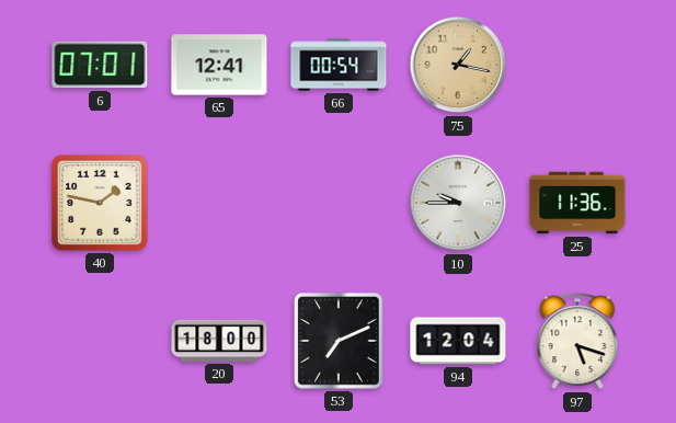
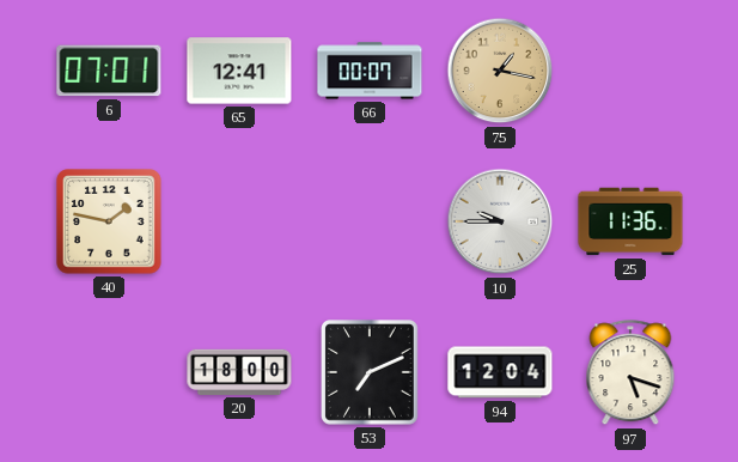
66: 00:54 -> 00:07
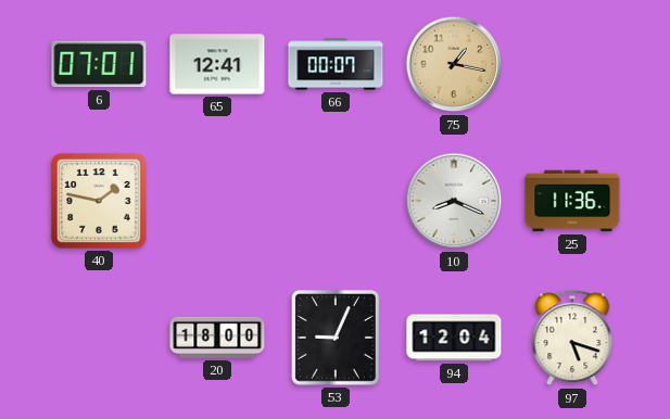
10: 9:45 -> 8:19
53: 7:11 -> 9:04
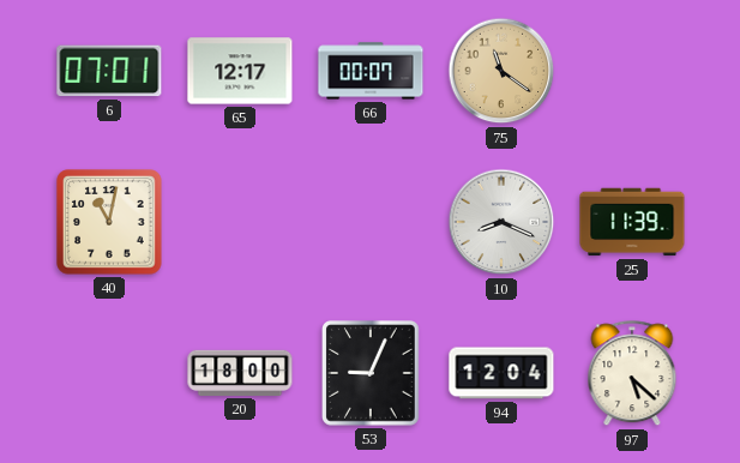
65: 12:41 -> 12:17
75: 1:17 -> 11:21
40: 1:47 -> 11:02
25: 11:36 -> 11:39
97: 5:18 -> 5:22
